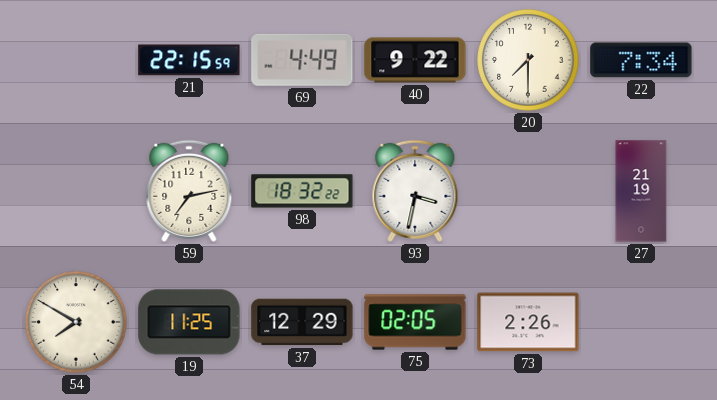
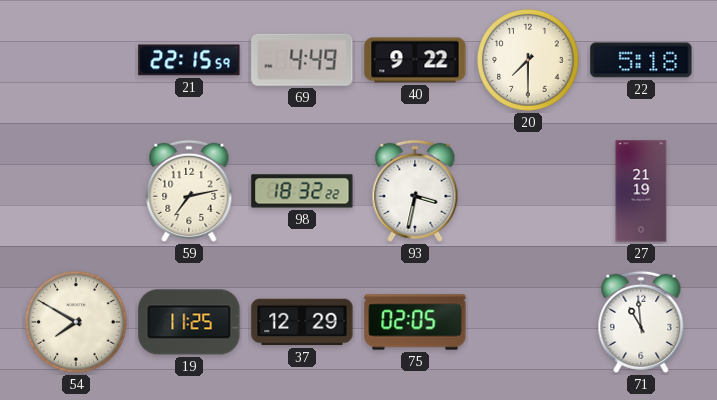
22: 7:34 -> 5:18
73: 2:26 -> none
71: none -> 10:59
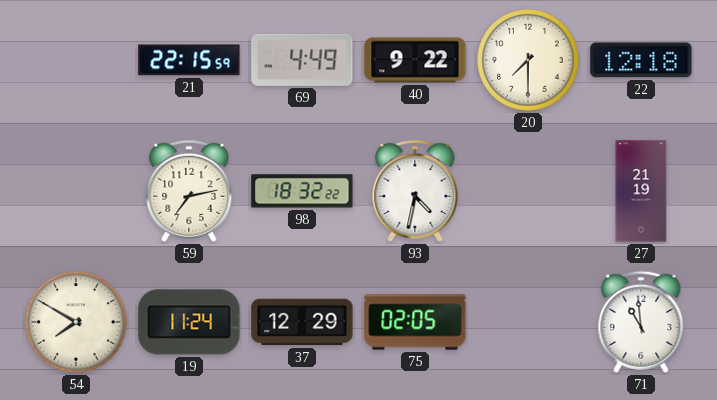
22: 5:18 -> 12:18
93: 3:32 -> 4:32
19: 11:25 -> 11:24
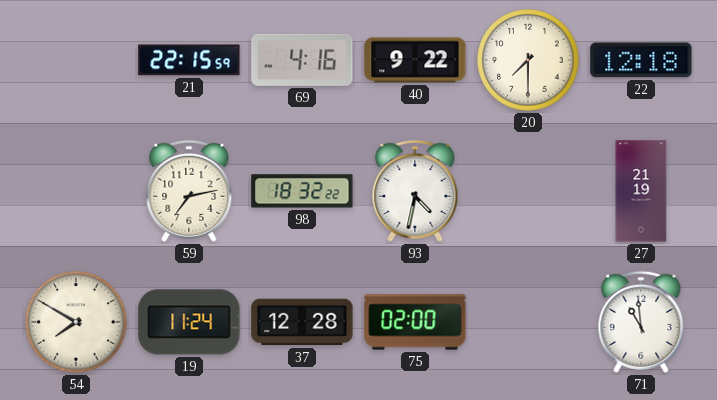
69: 4:49 -> 4:16
37: 12:29 -> 12:28
75: 02:05 -> 02:00
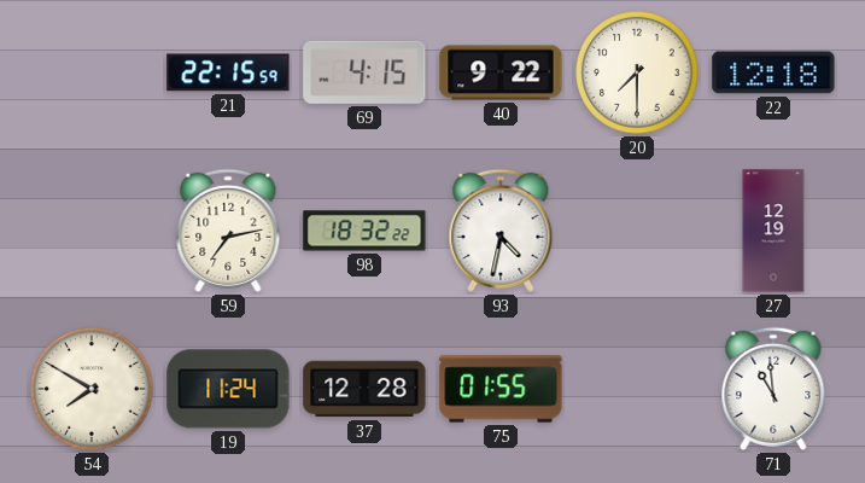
69: 4:16 -> 4:15
27: 21:19 -> 12:19
75: 02:00 -> 01:55
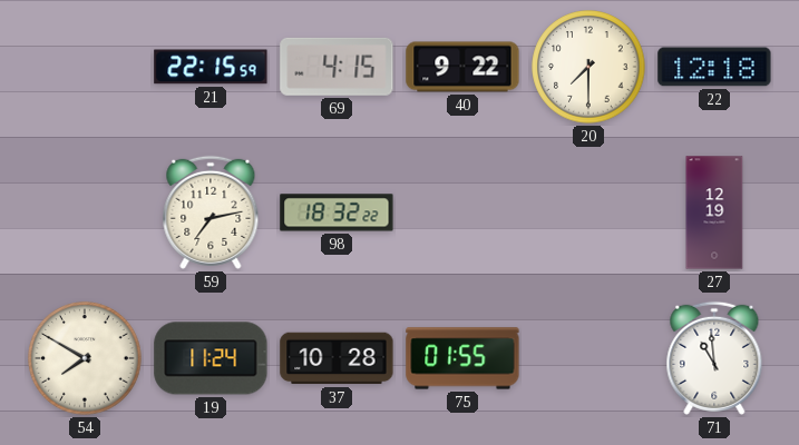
93: 4:32 -> none
37: 12:28 -> 10:28
